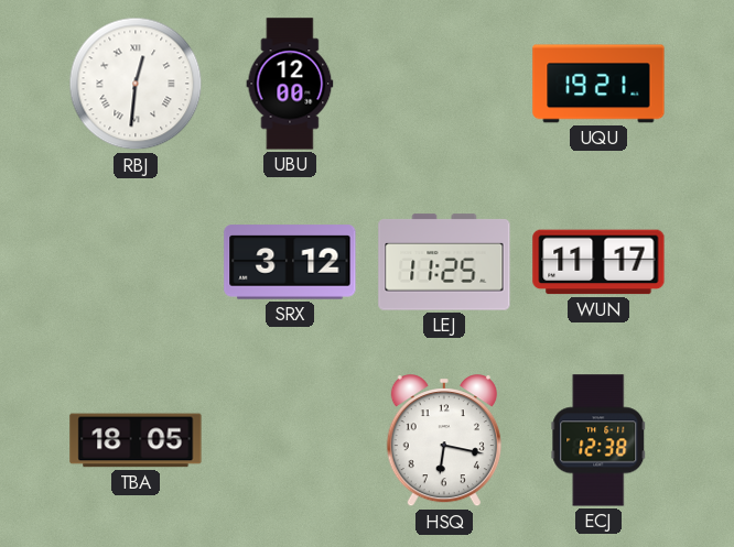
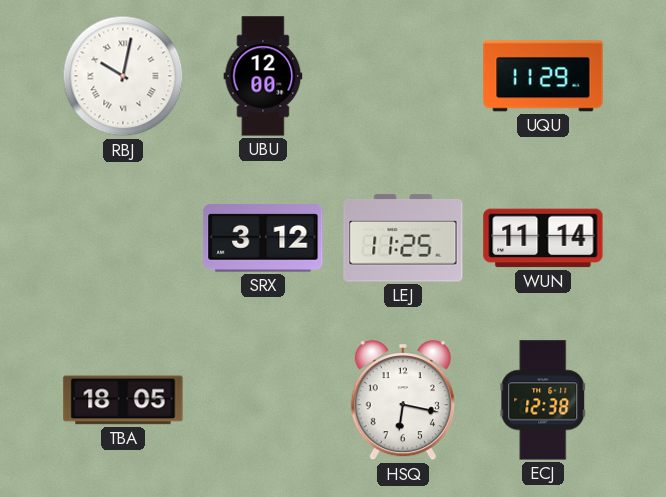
RBJ: 12:31 -> 10:02
UQU: 19:21 -> 11:29
WUN: 11:17 -> 11:14
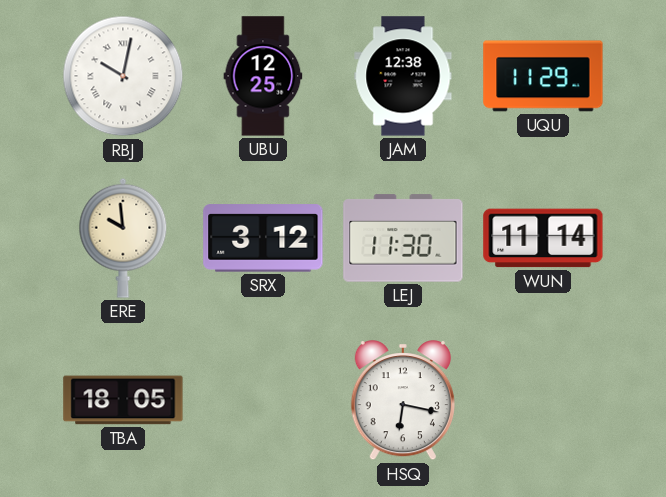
UBU: 12:00 -> 12:25
JAM: none -> 12:38
ERE: none -> 9:59
LEJ: 11:25 -> 11:30
ECJ: 12:38 -> none
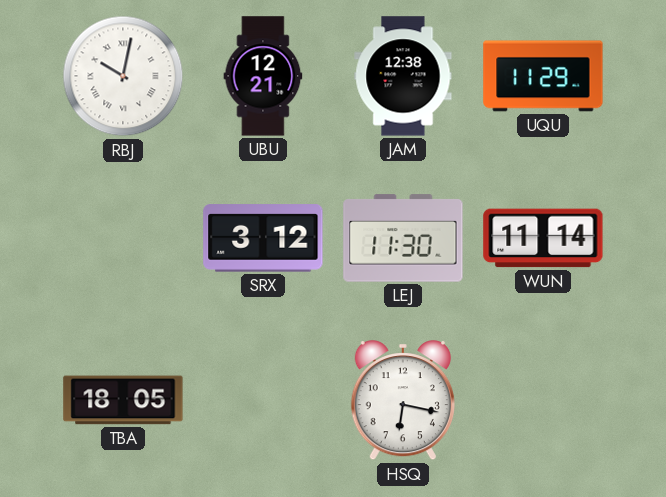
UBU: 12:25 -> 12:21
ERE: 9:59 -> none
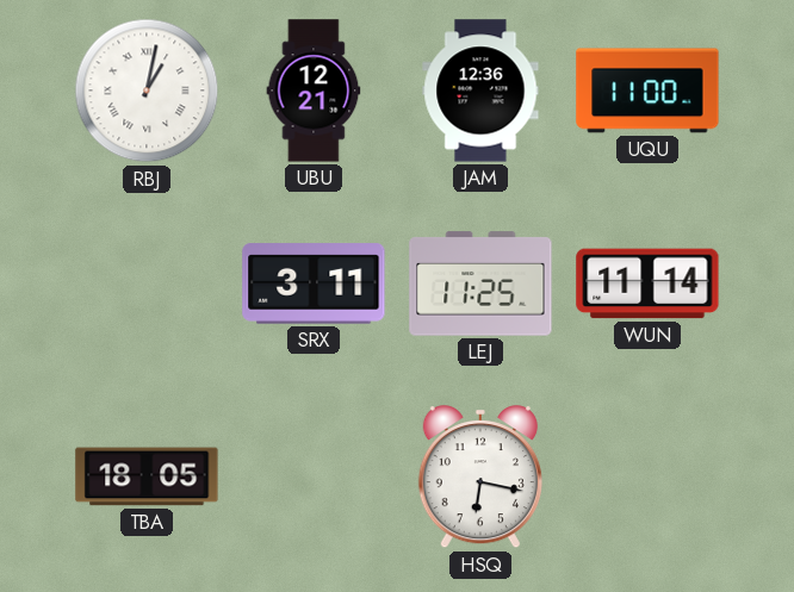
RBJ: 10:02 -> 1:02
JAM: 12:38 -> 12:36
UQU: 11:29 -> 11:00
SRX: 3:12 -> 3:11
LEJ: 11:30 -> 11:25
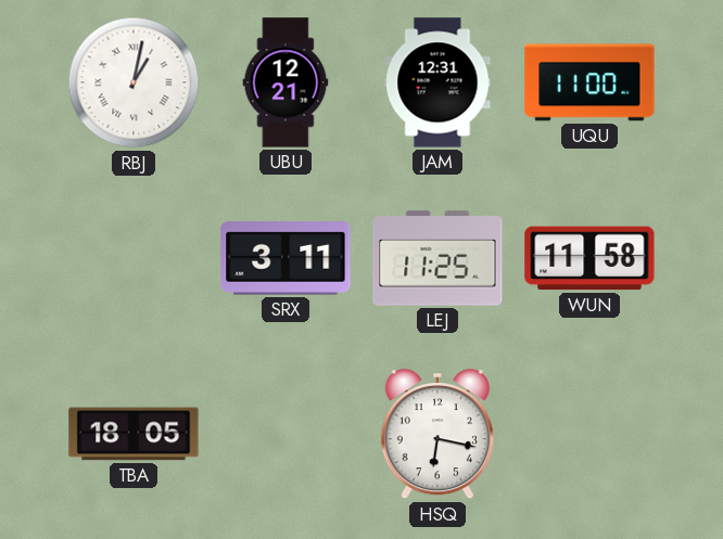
JAM: 12:36 -> 12:31
WUN: 11:14 -> 11:58
